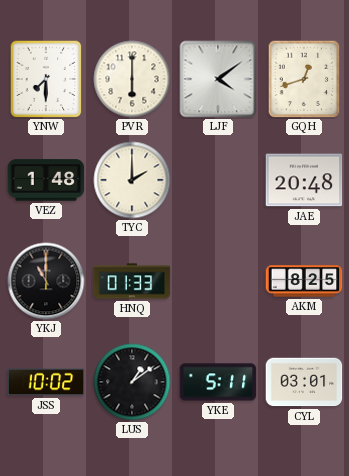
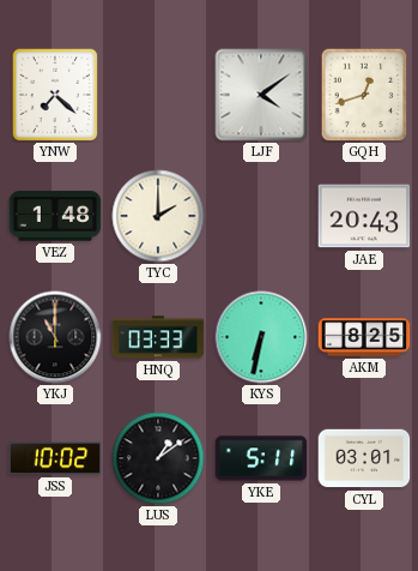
YNW: 7:30 -> 7:22
PVR: 6:00 -> none
JAE: 20:48 -> 20:43
HNQ: 01:33 -> 03:33
KYS: none -> 6:32
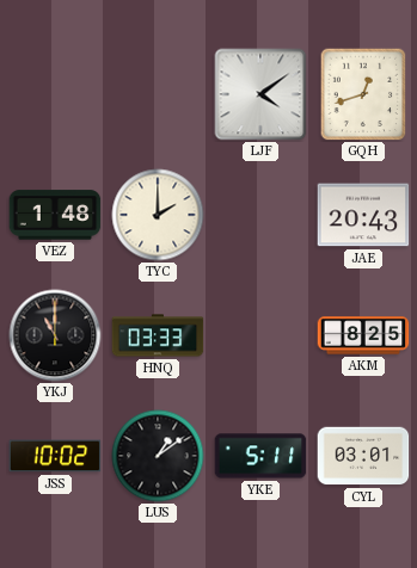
YNW: 7:22 -> none
KYS: 6:32 -> none
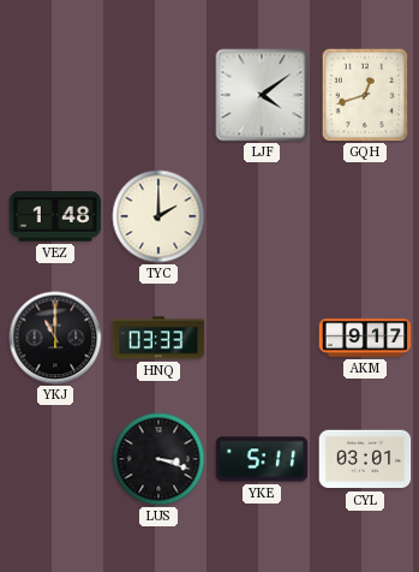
JAE: 20:43 -> none
AKM: 8:25 -> 9:17
JSS: 10:02 -> none
LUS: 1:09 -> 3:18
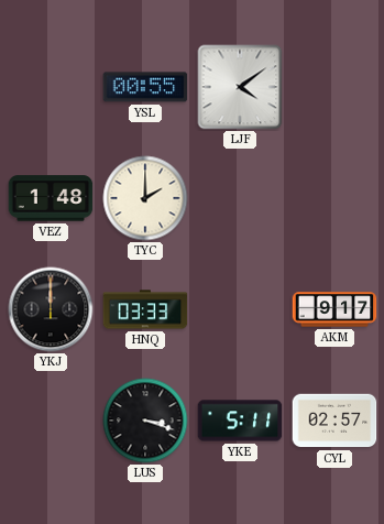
YSL: none -> 00:55
GQH: 12:42 -> none
YKJ: 11:00 -> 12:00
CYL: 03:01 -> 02:57
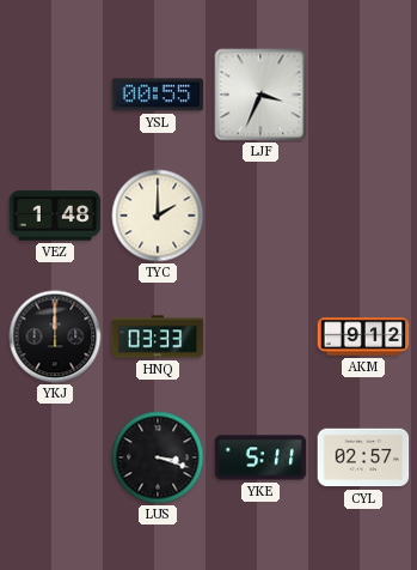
LJF: 4:09 -> 3:34
AKM: 9:17 -> 9:12
